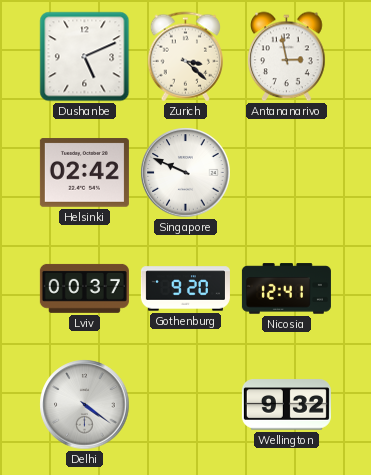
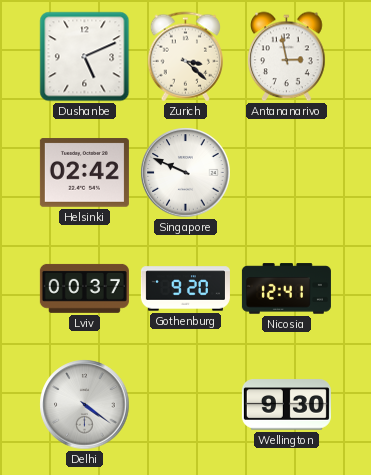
Wellington: 9:32 -> 9:30
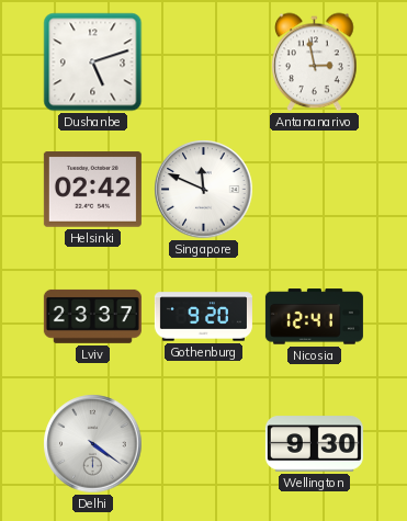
Dushanbe: 5:11 -> 5:12
Zurich: 3:22 -> none
Singapore: 9:49 -> 11:49
Lviv: 00:37 -> 23:37
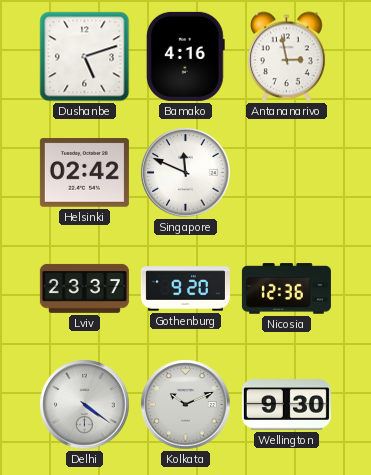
Bamako: none -> 4:16
Nicosia: 12:41 -> 12:36
Kolkata: none -> 10:11
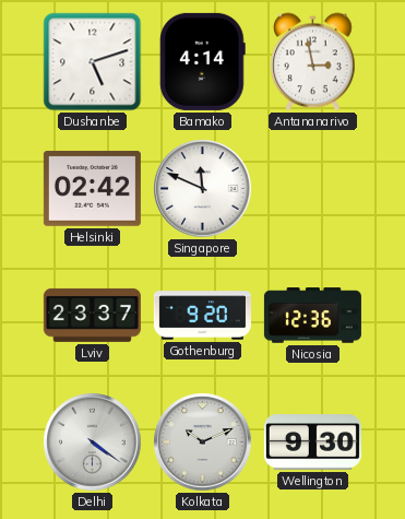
Bamako: 4:16 -> 4:14
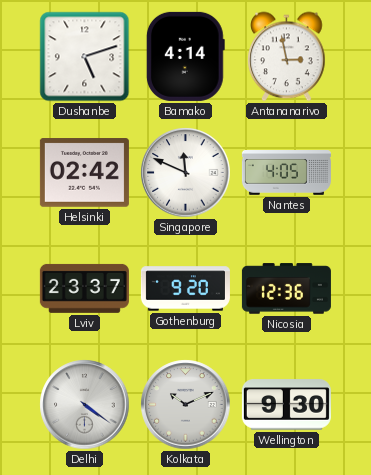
Nantes: none -> 4:05
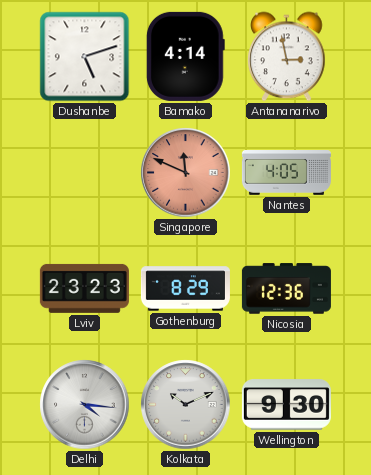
Helsinki: 02:42 -> none
Singapore dial: white -> salmon
Lviv: 23:37 -> 23:23
Gothenburg: 9:20 -> 8:29
Delhi: 4:21 -> 4:16
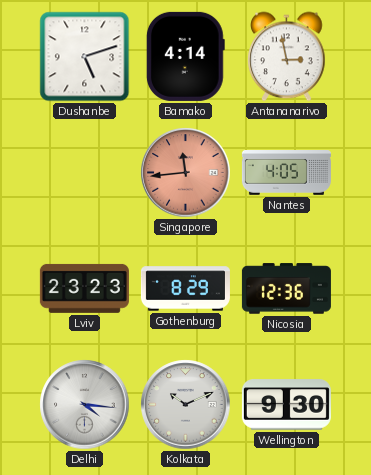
Singapore: 11:49 -> 11:44
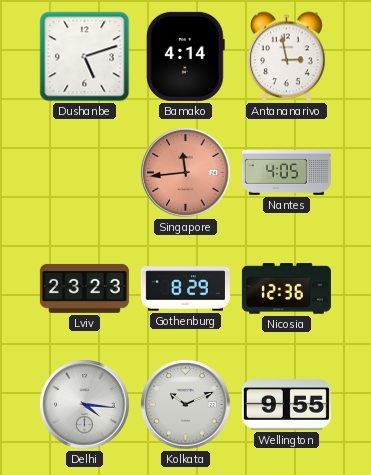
Wellington: 9:30 -> 9:55
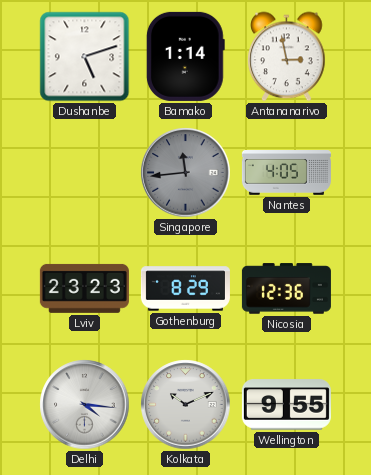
Bamako: 4:14 -> 1:14
Singapore dial: salmon -> grey
